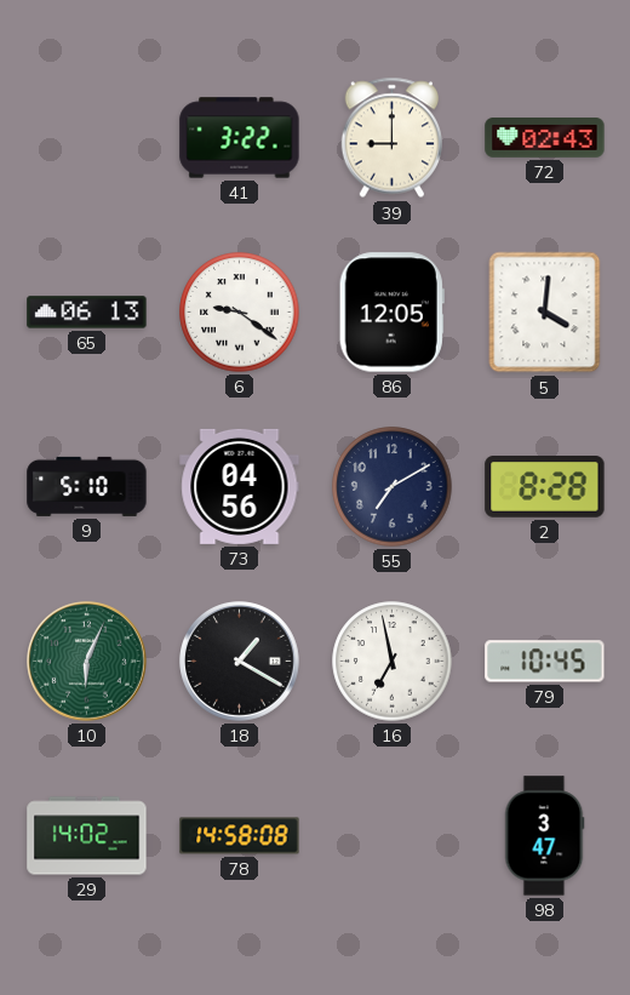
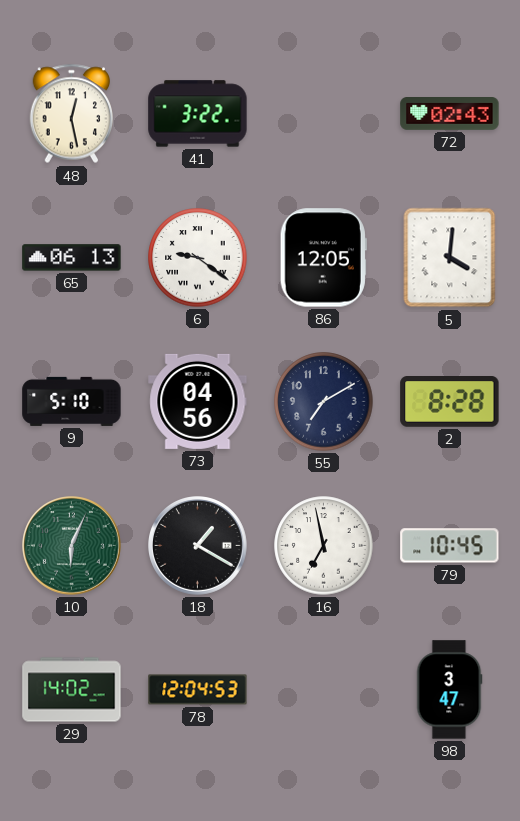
48: none -> 12:28
39: 9:00 -> none
78: 14:58 -> 12:04
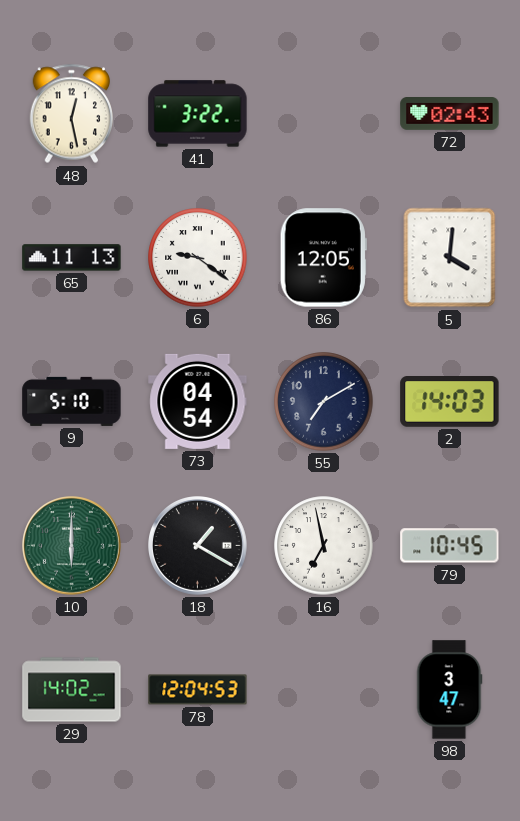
65: 06:13 -> 11:13
73: 04:56 -> 04:54
2: 8:28 -> 14:03
10: 6:04 -> 6:00
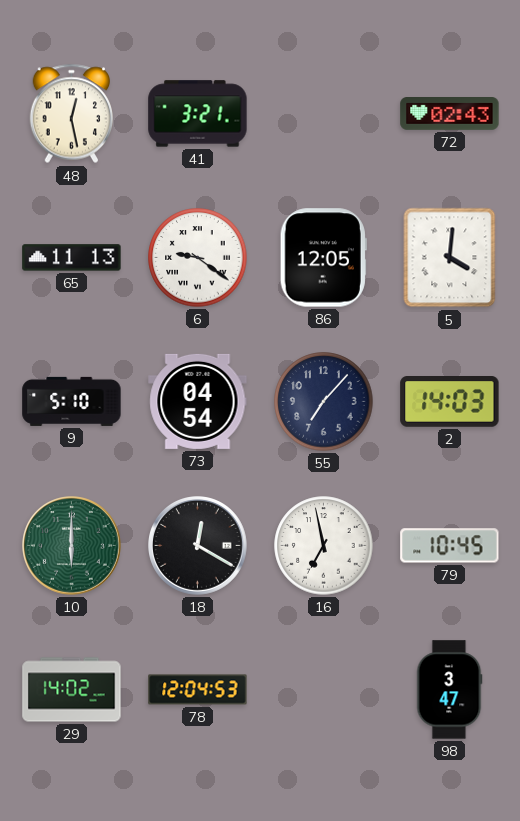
41: 3:22 -> 3:21
55: 7:10 -> 7:07
18: 1:20 -> 12:20
